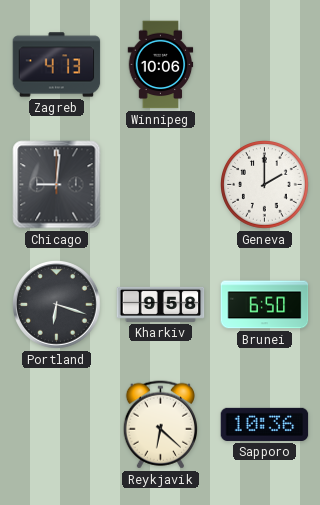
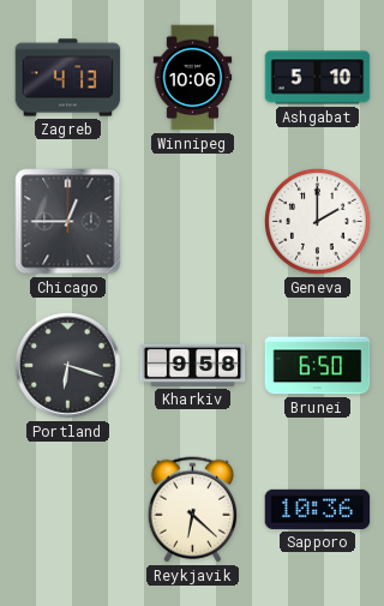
Ashgabat: none -> 5:10
Chicago: 9:01 -> 12:45
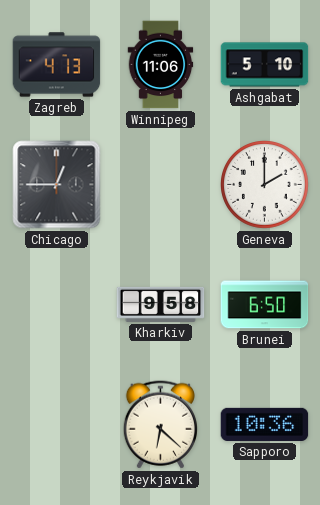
Winnipeg: 10:06 -> 11:06
Portland: 6:18 -> none
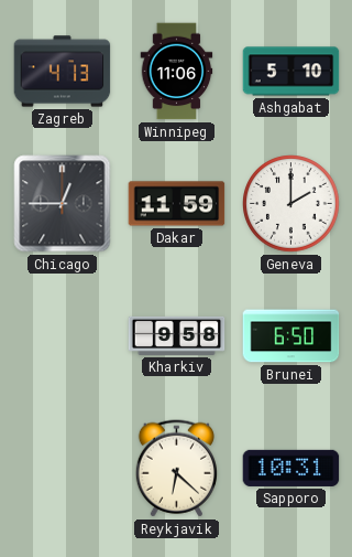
Dakar: none -> 11:59
Sapporo: 10:36 -> 10:31
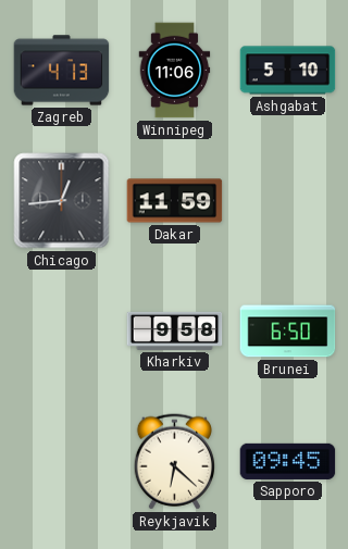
Chicago: 12:45 -> 12:44
Geneva: 2:00 -> none
Sapporo: 10:31 -> 09:45
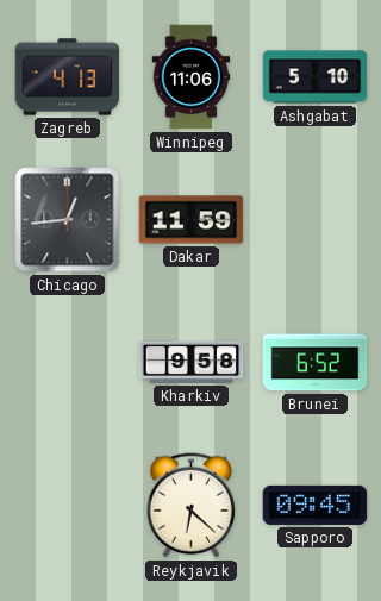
Brunei: 6:50 -> 6:52
